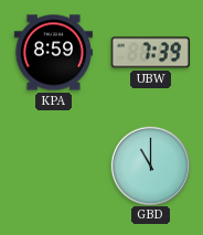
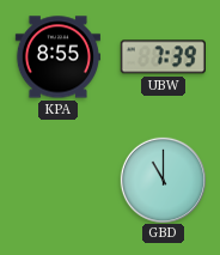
KPA: 8:59 -> 8:55
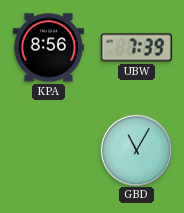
KPA: 8:55 -> 8:56
GBD: 11:00 -> 11:05
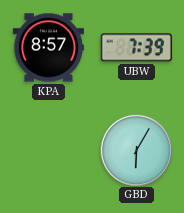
KPA: 8:56 -> 8:57
GBD: 11:05 -> 6:05
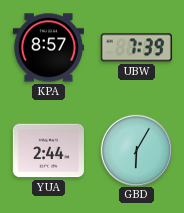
YUA: none -> 2:44
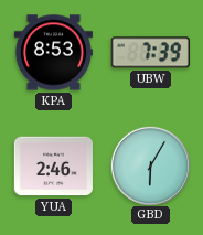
KPA: 8:57 -> 8:53
YUA: 2:44 -> 2:46
